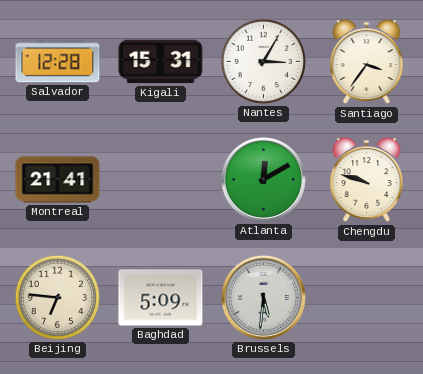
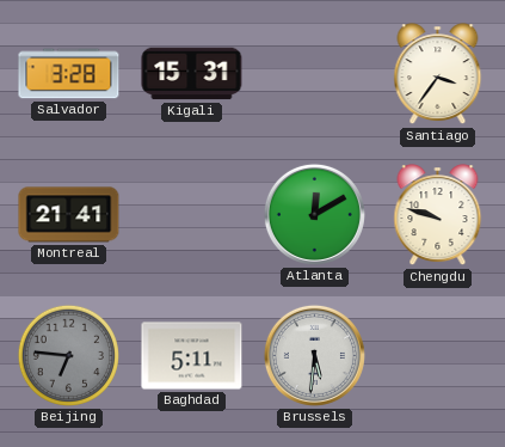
Salvador: 12:28 -> 3:28
Nantes: 3:05 -> none
Beijing dial: cream -> grey
Baghdad: 5:09 -> 5:11
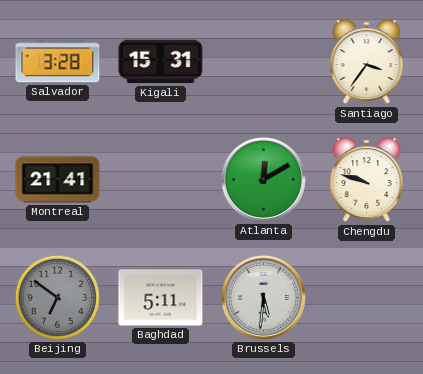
Beijing: 6:46 -> 6:51
